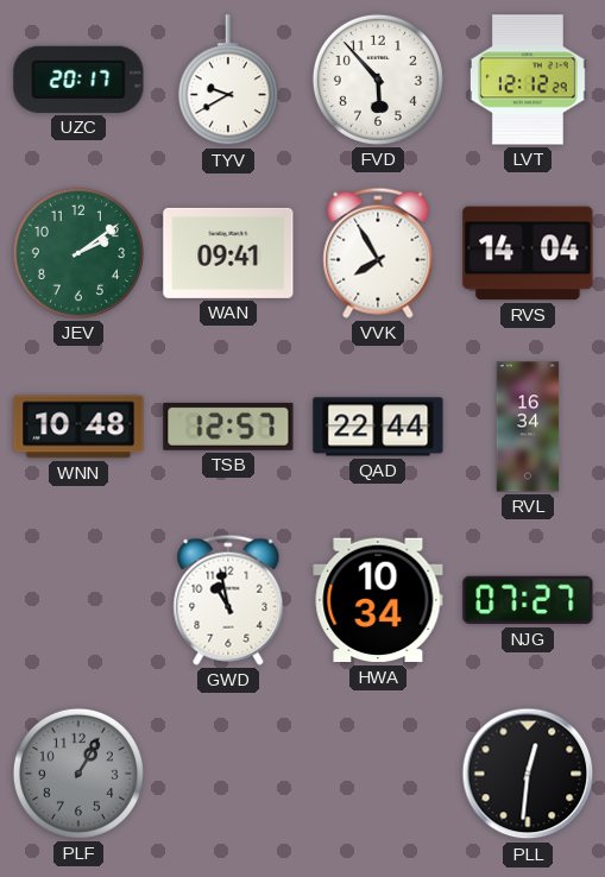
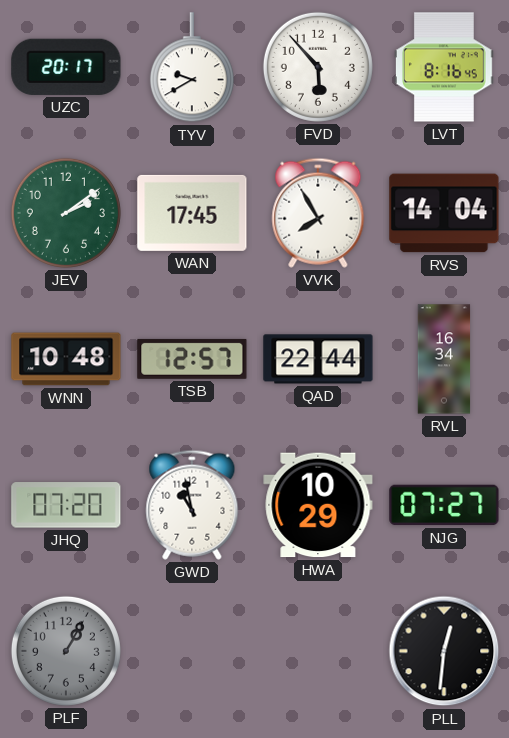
LVT: 12:12 -> 8:16
WAN: 09:41 -> 17:45
JHQ: none -> 07:20
HWA: 10:34 -> 10:29
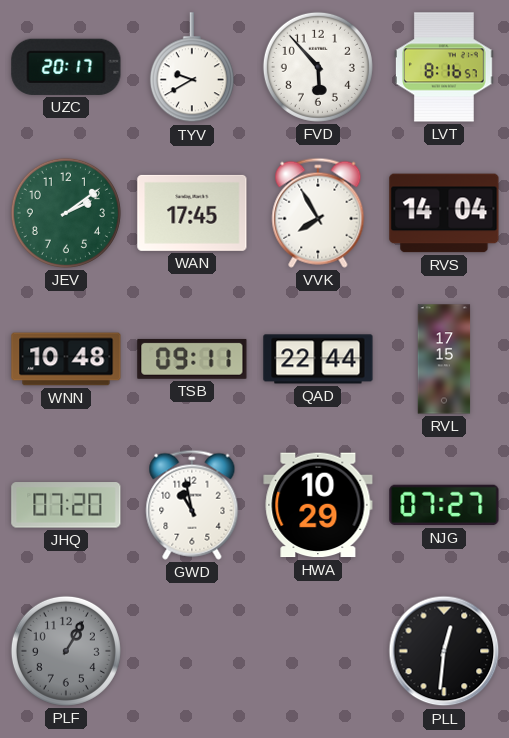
LVT: 8:16:45 -> 8:16:57
TSB: 12:57 -> 09:11
RVL: 16:34 -> 17:15
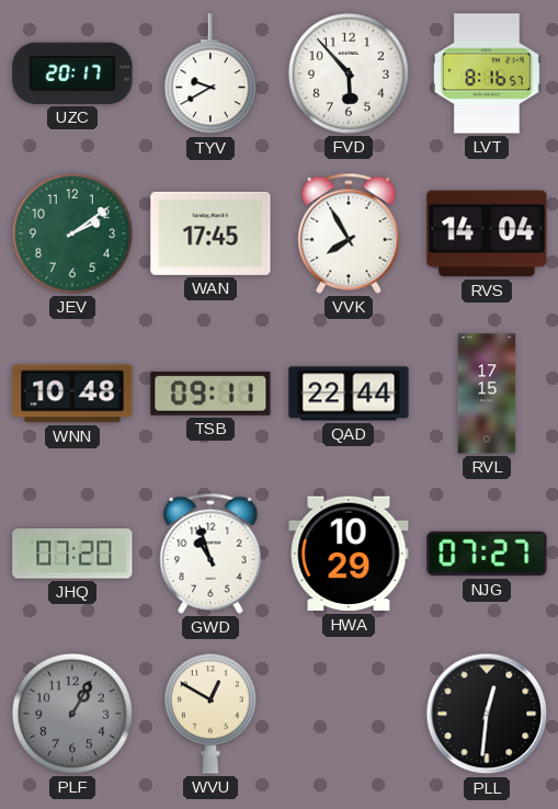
GWD: 10:58 -> 10:57
WVU: none -> 12:50
